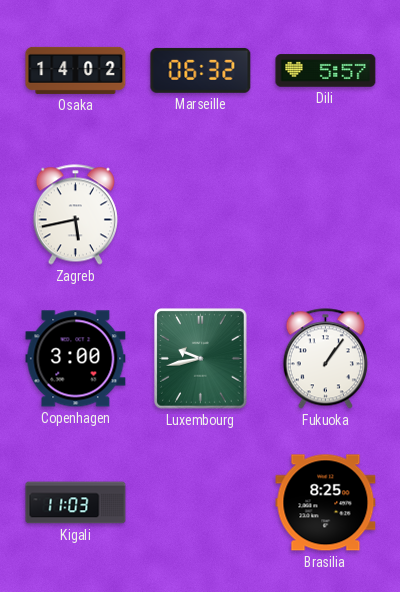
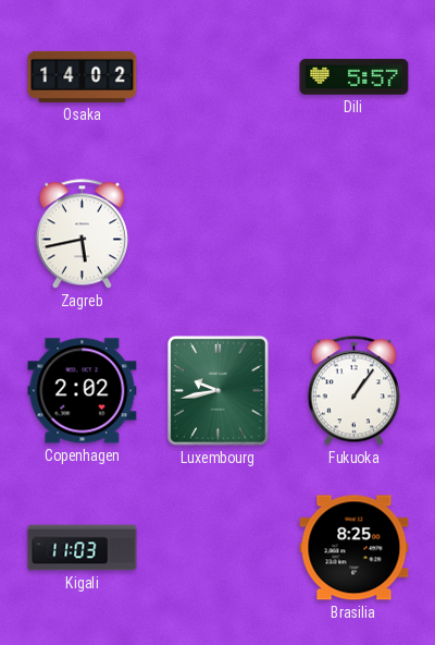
Marseille: 06:32 -> none
Copenhagen: 3:00 -> 2:02
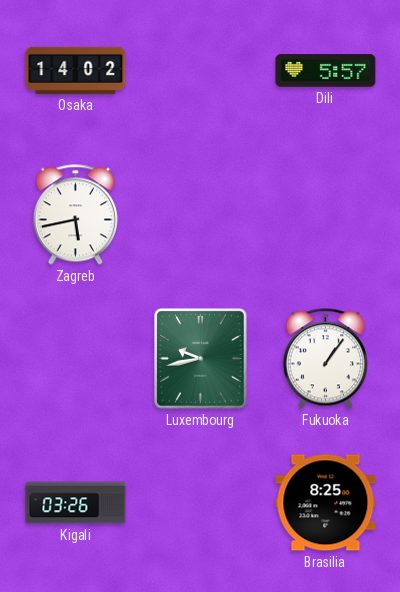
Copenhagen: 2:02 -> none
Kigali: 11:03 -> 03:26
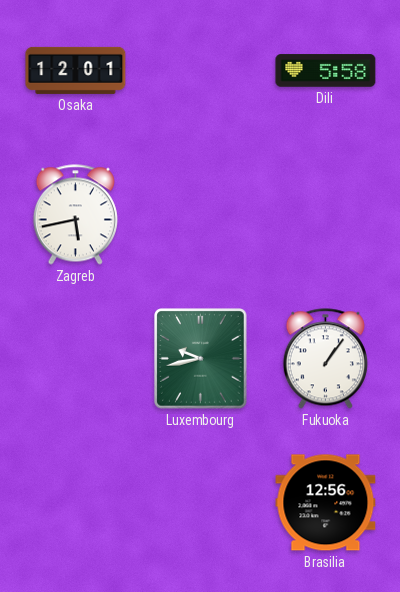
Osaka: 14:02 -> 12:01
Dili: 5:57 -> 5:58
Kigali: 03:26 -> none
Brasilia: 8:25 -> 12:56
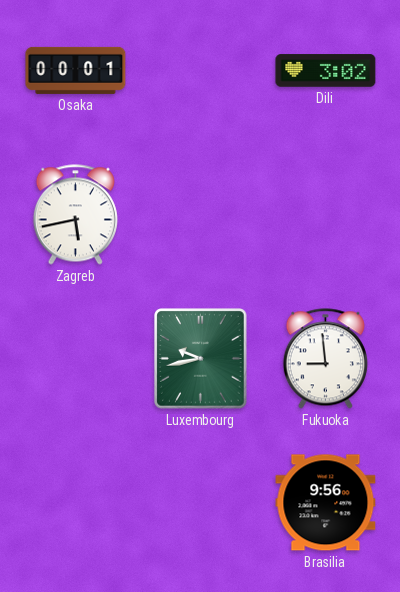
Osaka: 12:01 -> 00:01
Dili: 5:58 -> 3:02
Fukuoka: 1:06 -> 8:59
Brasilia: 12:56 -> 9:56
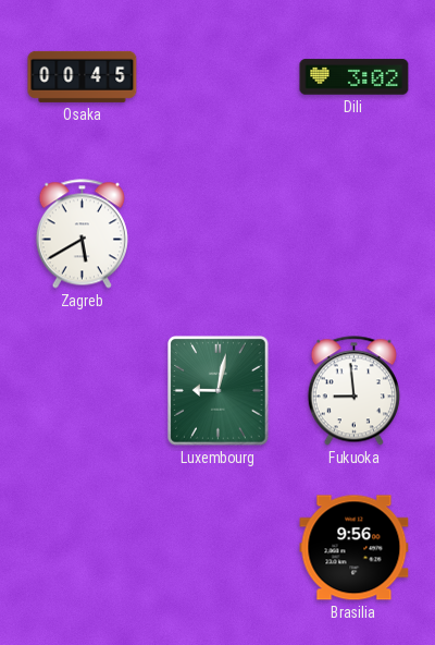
Osaka: 00:01 -> 00:45
Zagreb: 5:43 -> 5:40
Luxembourg: 9:43 -> 9:02
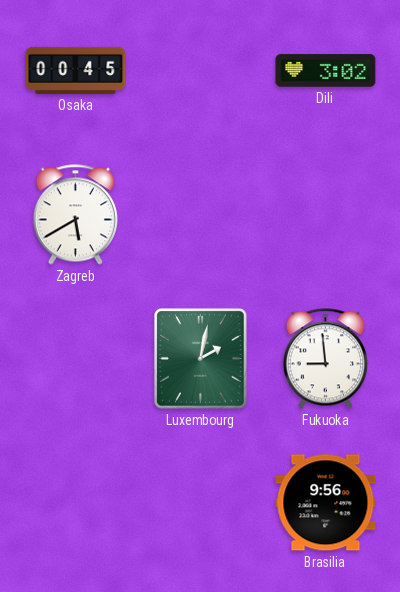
Luxembourg: 9:02 -> 2:02
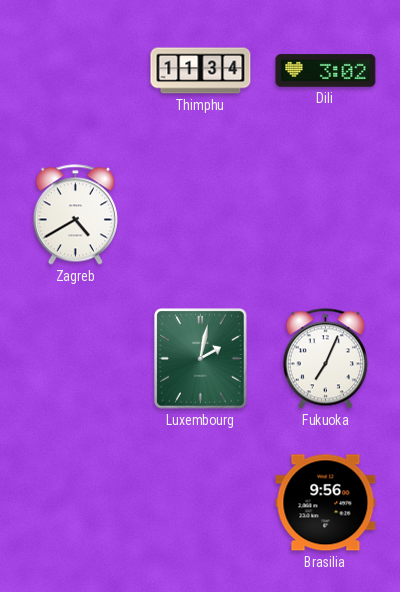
Osaka: 00:45 -> none
Thimphu: none -> 11:34
Zagreb: 5:40 -> 4:40
Fukuoka: 8:59 -> 7:04
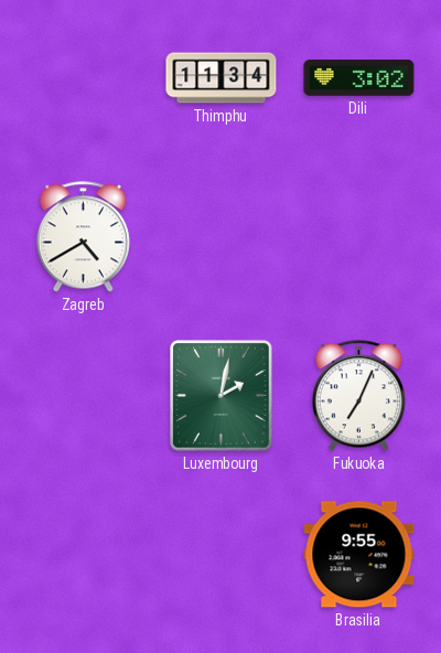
Brasilia: 9:56 -> 9:55
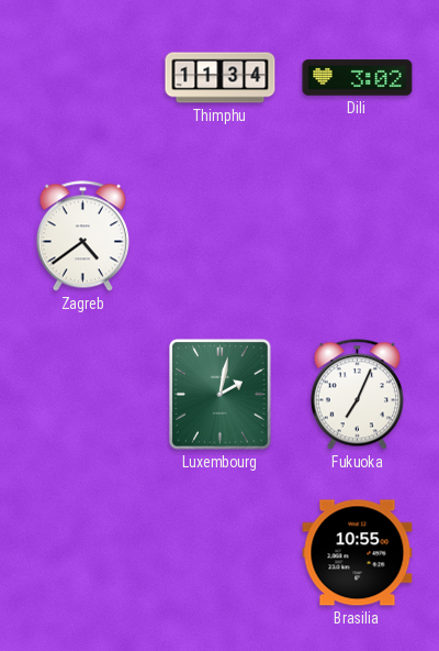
Zagreb: 4:40 -> 4:39
Brasilia: 9:55 -> 10:55
